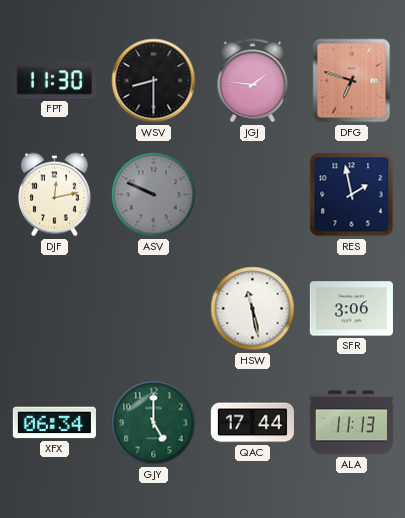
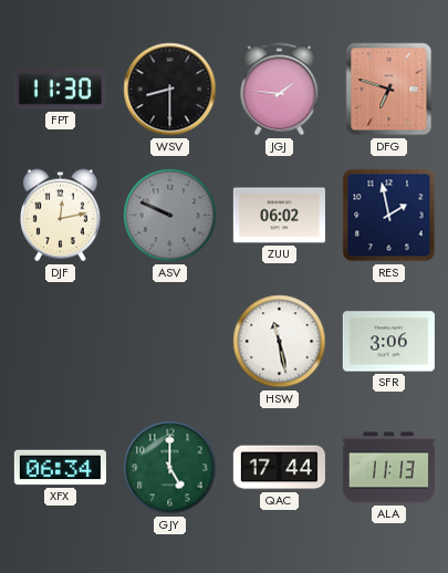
ZUU: none -> 06:02
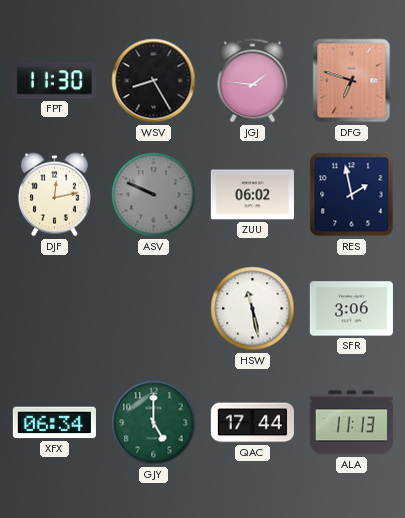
WSV: 8:30 -> 8:25
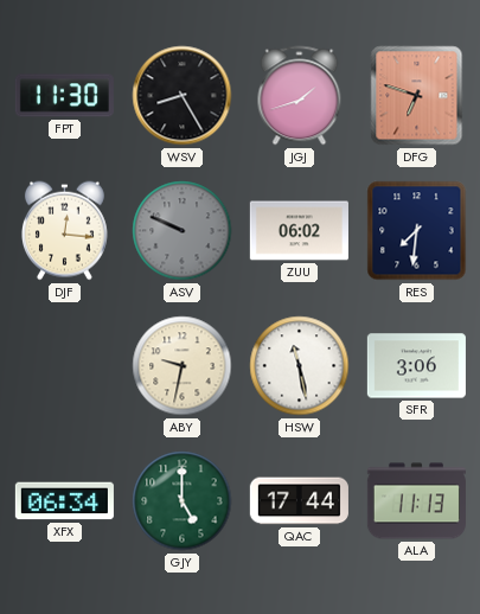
JGJ: 1:46 -> 1:42
DJF: 12:13 -> 12:16
RES: 1:58 -> 7:31
ABY: none -> 9:32
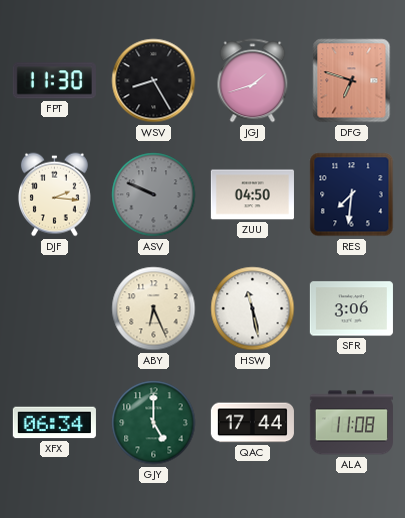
DJF: 12:16 -> 2:16
ZUU: 06:02 -> 04:50
ABY: 9:32 -> 6:26
ALA: 11:13 -> 11:08
